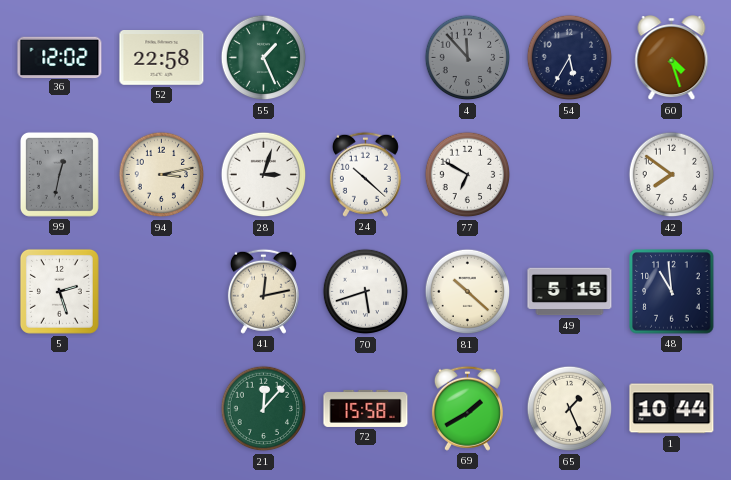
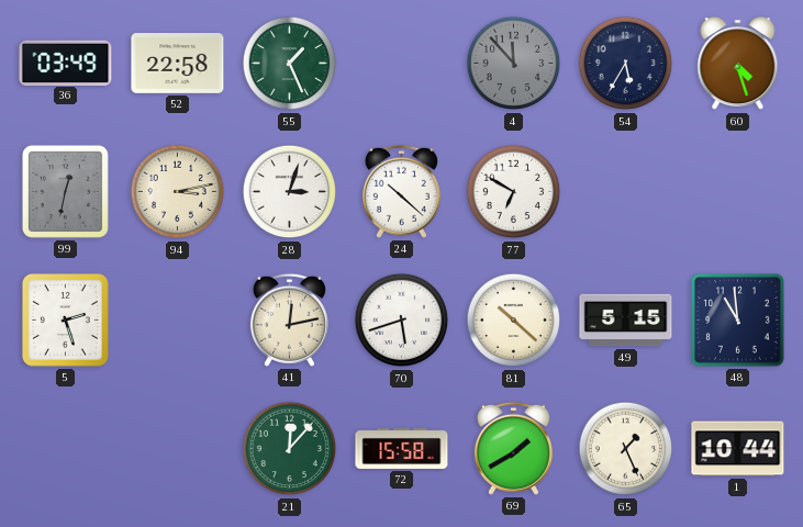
36: 12:02 -> 03:49
42: 7:51 -> none
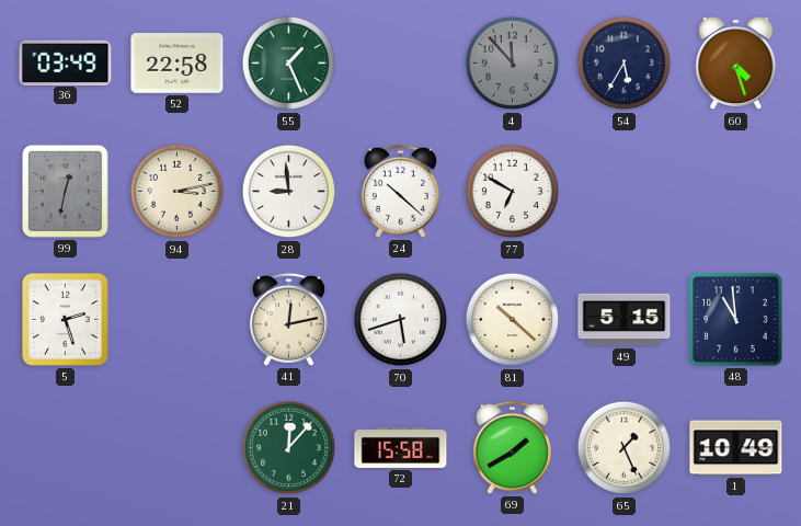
28: 3:03 -> 8:59
1: 10:44 -> 10:49
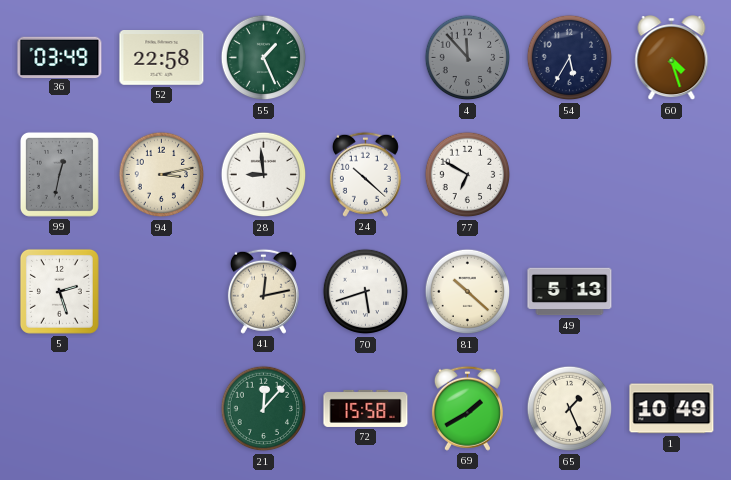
49: 5:15 -> 5:13
48: 10:59 -> none
